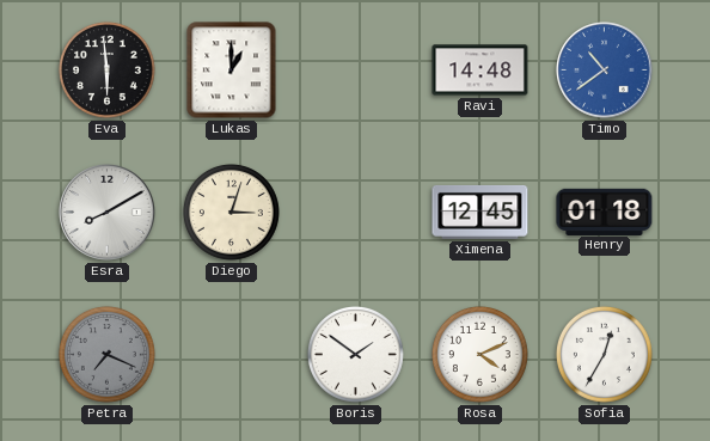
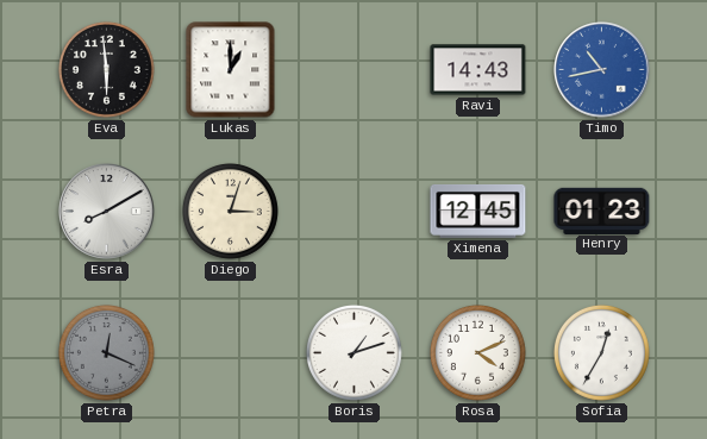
Ravi: 14:48 -> 14:43
Timo: 10:39 -> 10:43
Henry: 01:18 -> 01:23
Petra: 7:19 -> 12:19
Boris: 1:51 -> 1:12
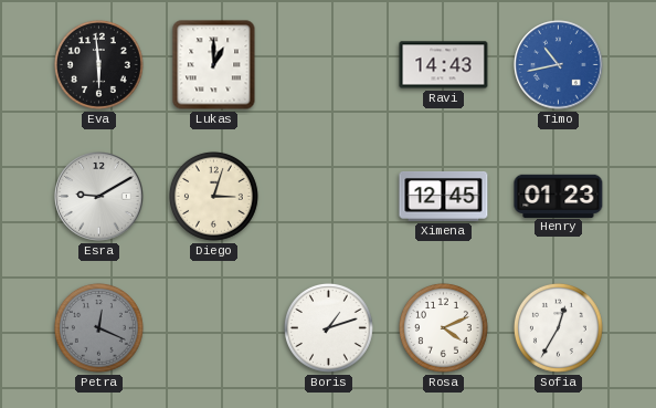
Esra: 8:10 -> 9:10
